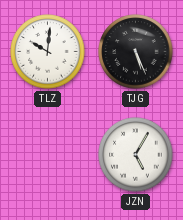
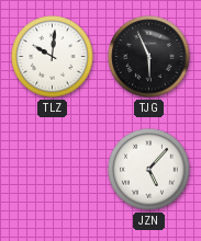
TJG: 5:26 -> 5:56
JZN: 5:05 -> 5:07
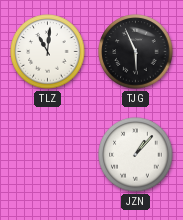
TLZ: 10:01 -> 11:01
JZN: 5:07 -> 1:07
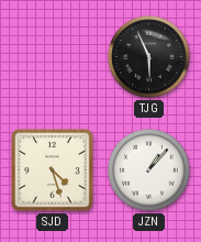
TLZ: 11:01 -> none
SJD: none -> 4:27
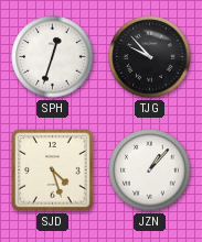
SPH: none -> 12:33
TJG: 5:56 -> 9:53
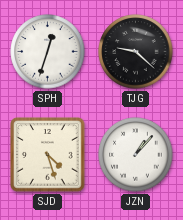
TJG: 9:53 -> 9:22
